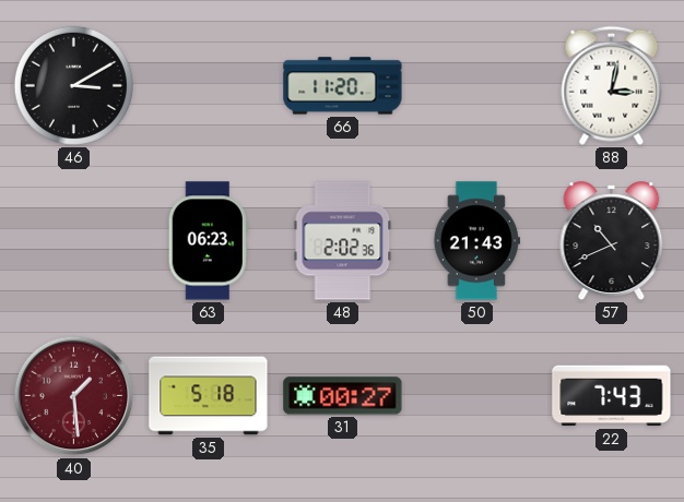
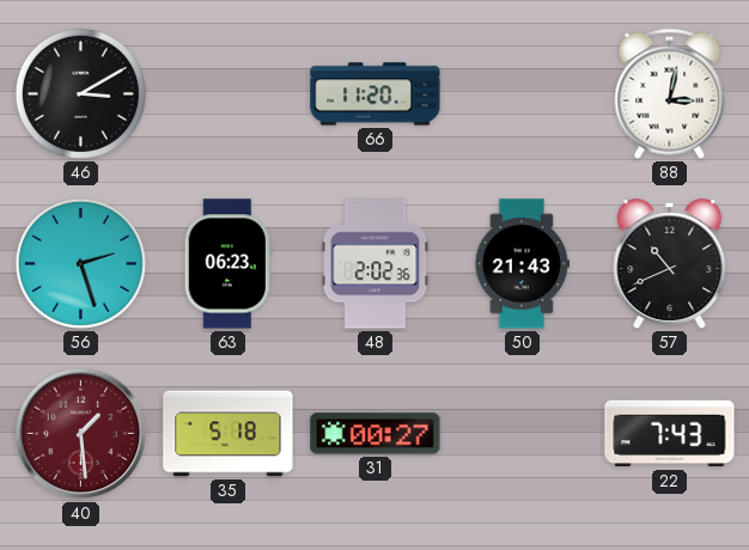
56: none -> 2:27
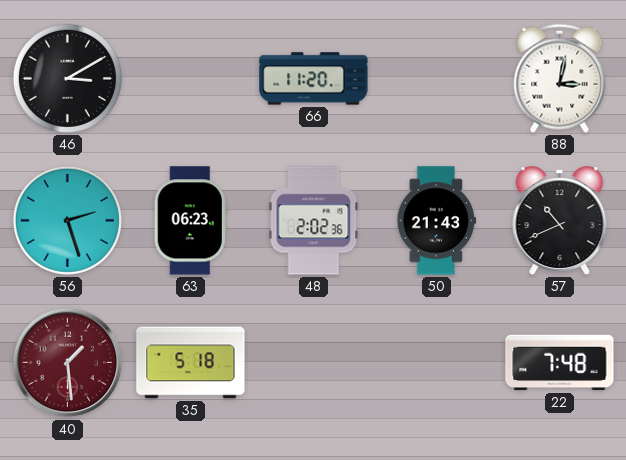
31: 00:27 -> none
22: 7:43 -> 7:48
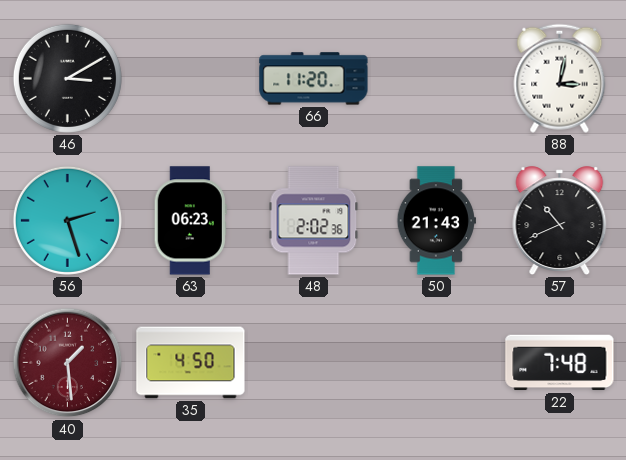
35: 5:18 -> 4:50
